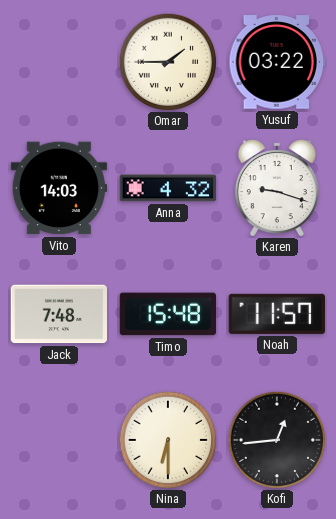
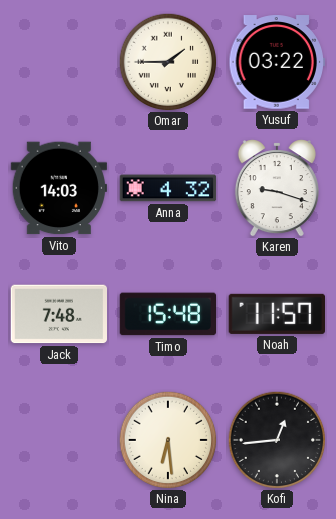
Nina: 6:30 -> 6:29
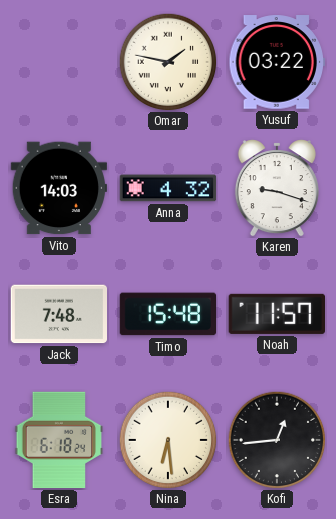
Omar: 1:45 -> 1:47
Esra: none -> 6:18
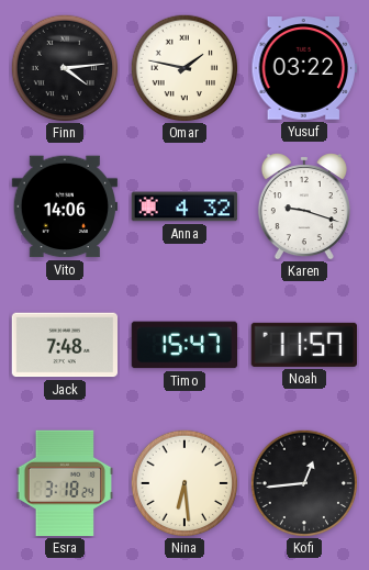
Finn: none -> 4:14
Vito: 14:03 -> 14:06
Timo: 15:48 -> 15:47
Esra: 6:18 -> 3:18
